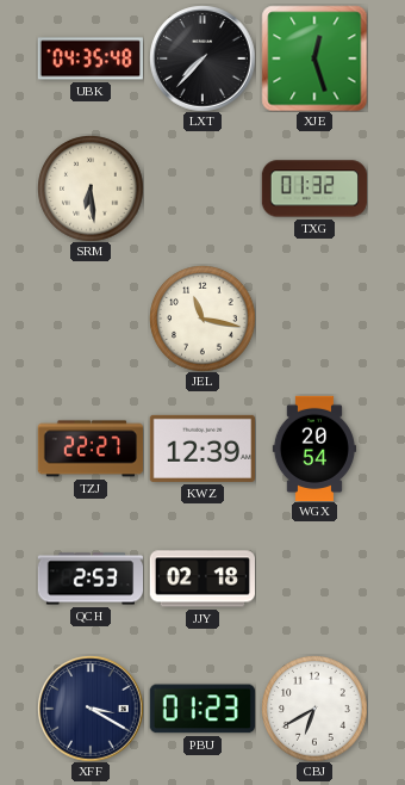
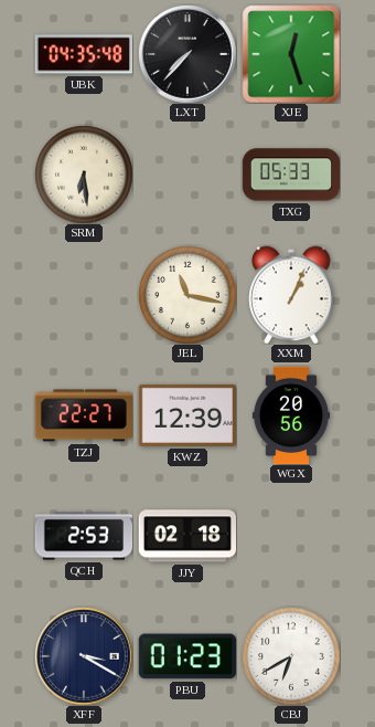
TXG: 01:32 -> 05:33
XXM: none -> 1:04
WGX: 20:54 -> 20:56
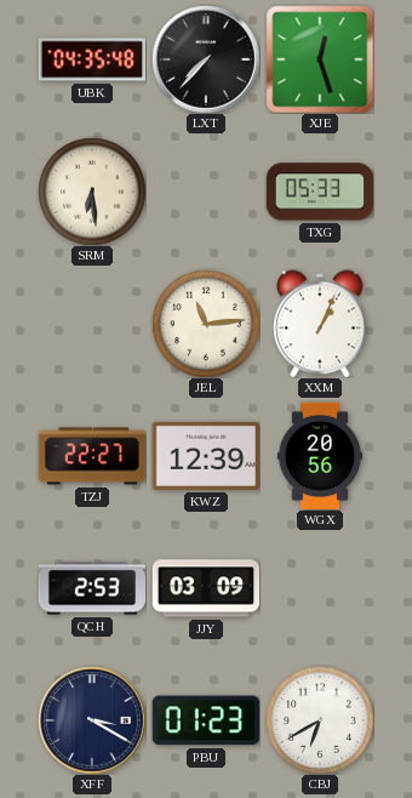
JEL: 11:17 -> 11:14
JJY: 02:18 -> 03:09
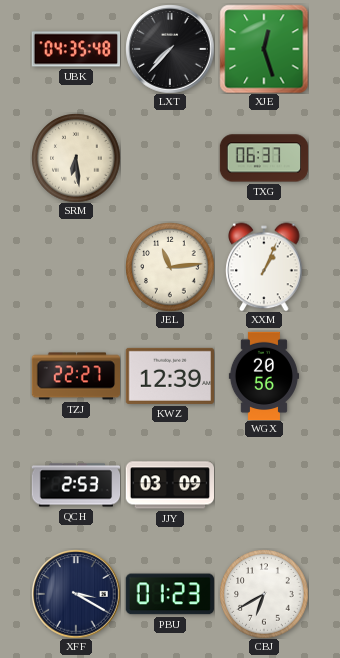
TXG: 05:33 -> 06:37
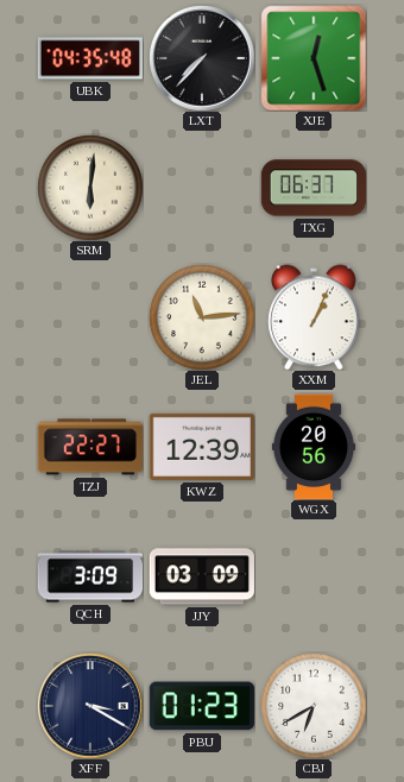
SRM: 6:29 -> 6:01
QCH: 2:53 -> 3:09
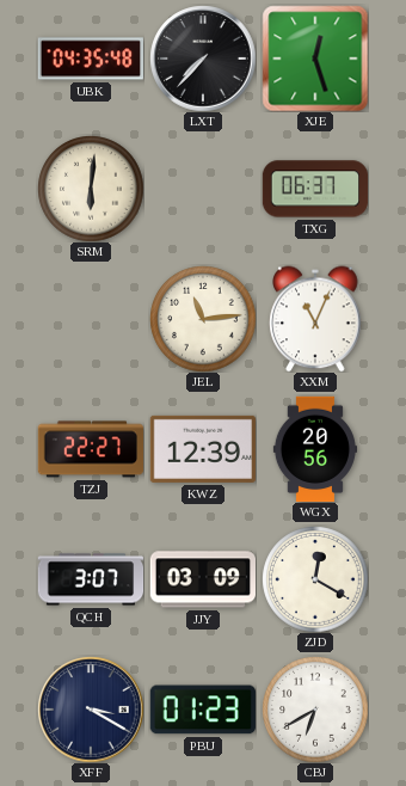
XXM: 1:04 -> 11:04
QCH: 3:09 -> 3:07
ZJD: none -> 12:20
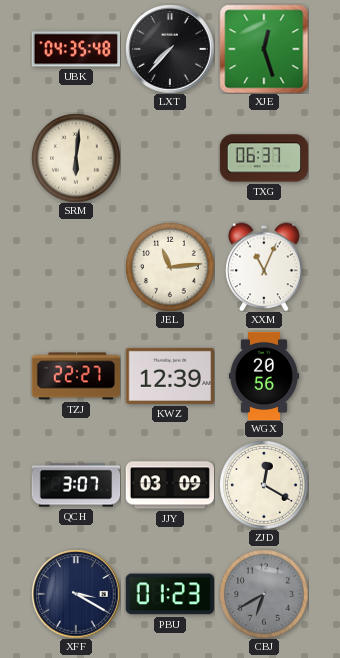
CBJ dial: white -> grey
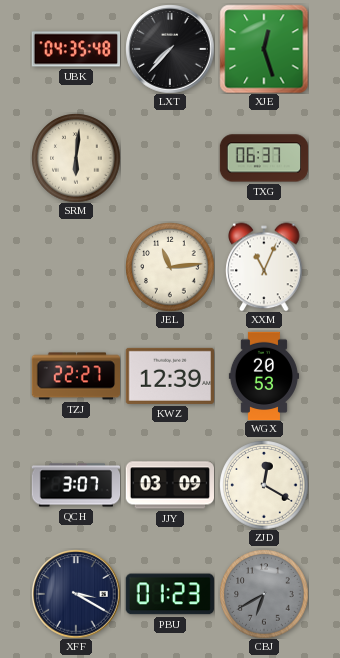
WGX: 20:56 -> 20:53
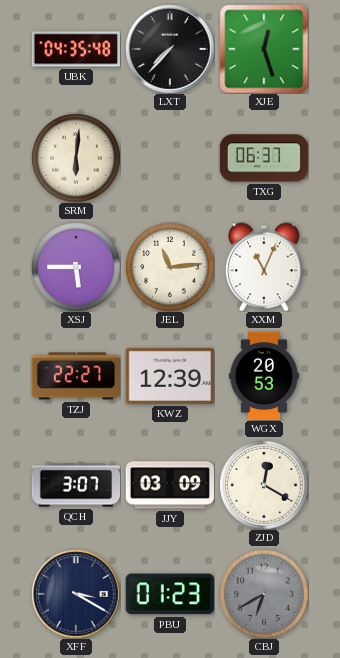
XSJ: none -> 5:45
